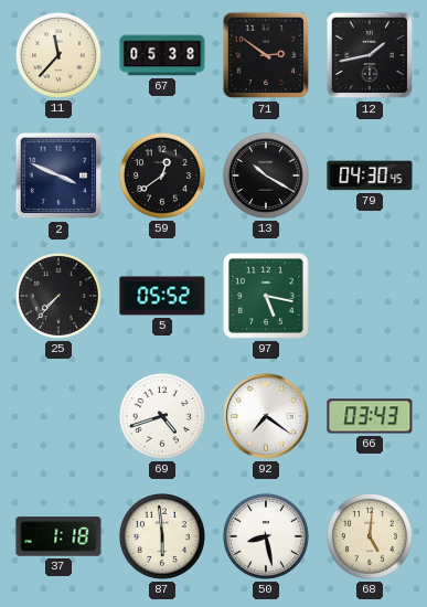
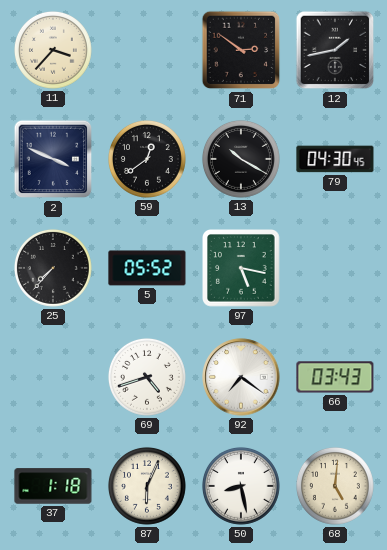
11: 11:37 -> 3:37
67: 05:38 -> none
87: 5:59 -> 6:04
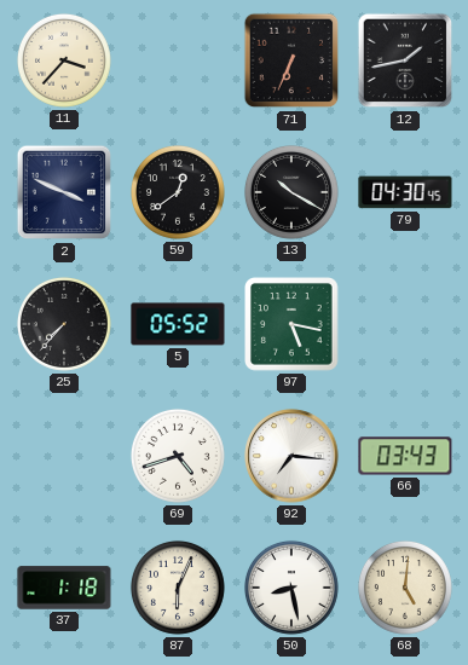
71: 2:51 -> 6:34
92: 7:21 -> 7:16
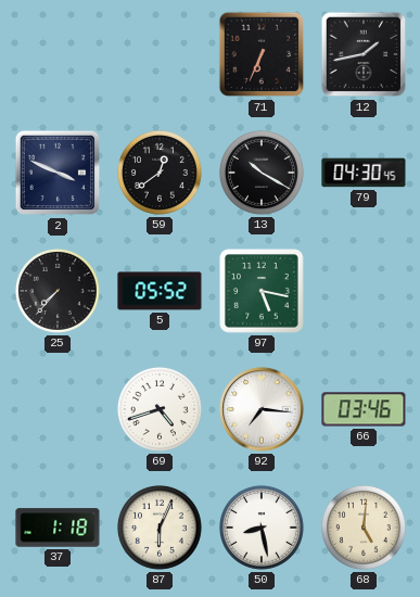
11: 3:37 -> none
66: 03:43 -> 03:46
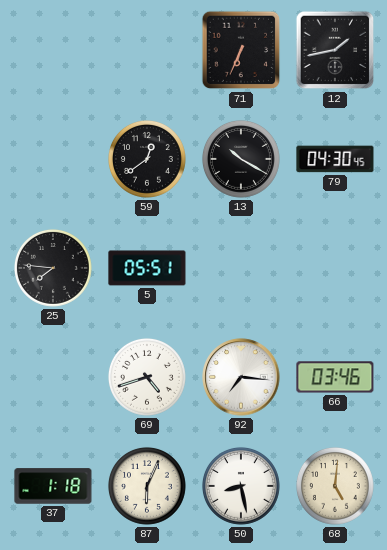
2: 3:49 -> none
25: 7:37 -> 7:46
5: 05:52 -> 05:51
97: 5:17 -> none
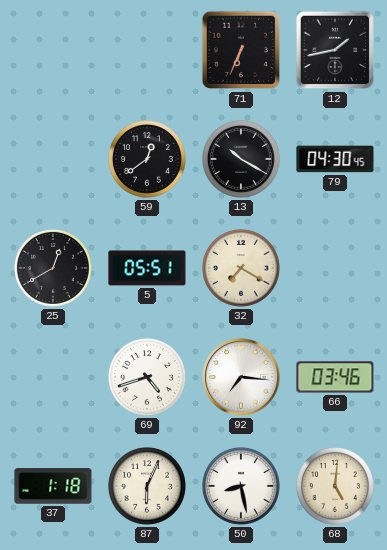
25: 7:46 -> 12:40
32: none -> 7:20
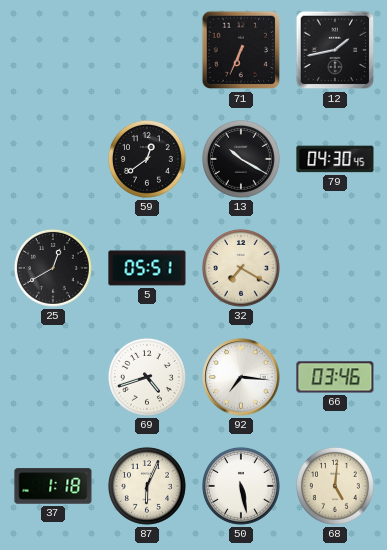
50: 8:28 -> 5:28
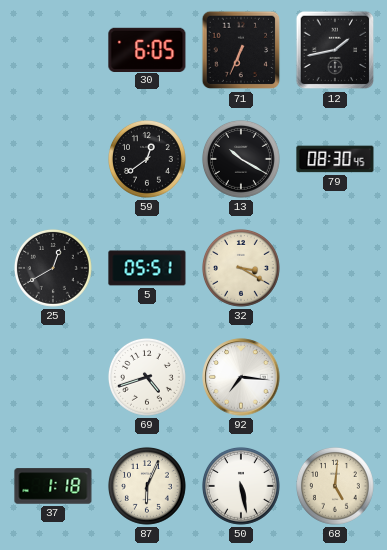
30: none -> 6:05
79: 04:30 -> 08:30
32: 7:20 -> 3:20
66: 03:46 -> none
